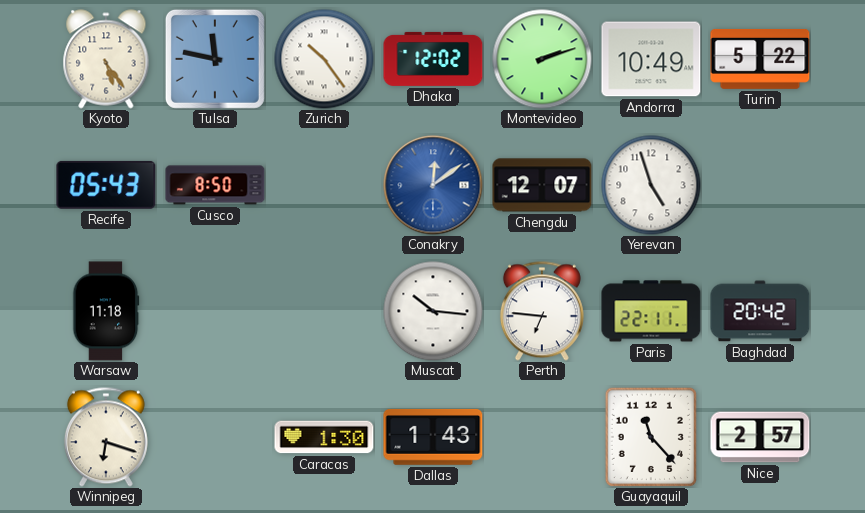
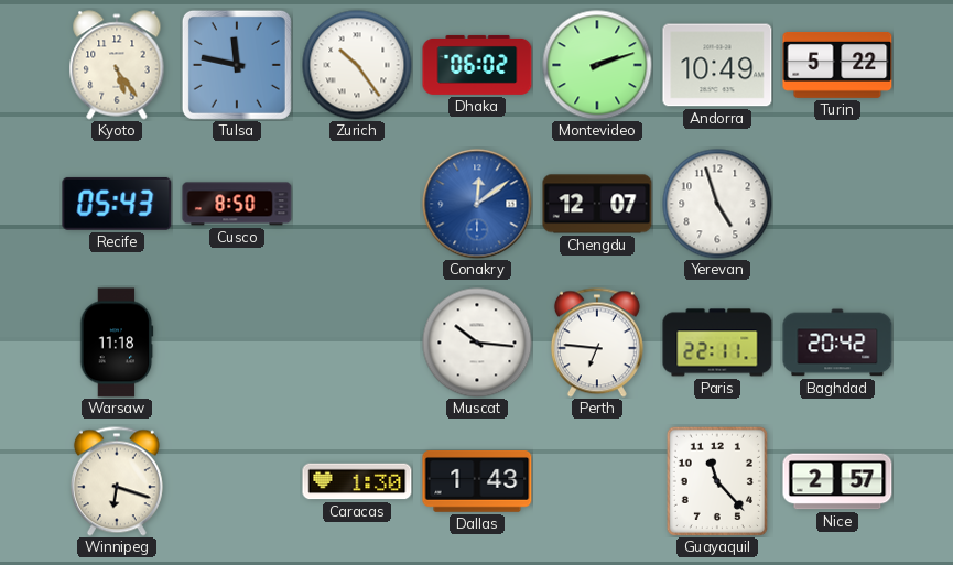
Dhaka: 12:02 -> 06:02
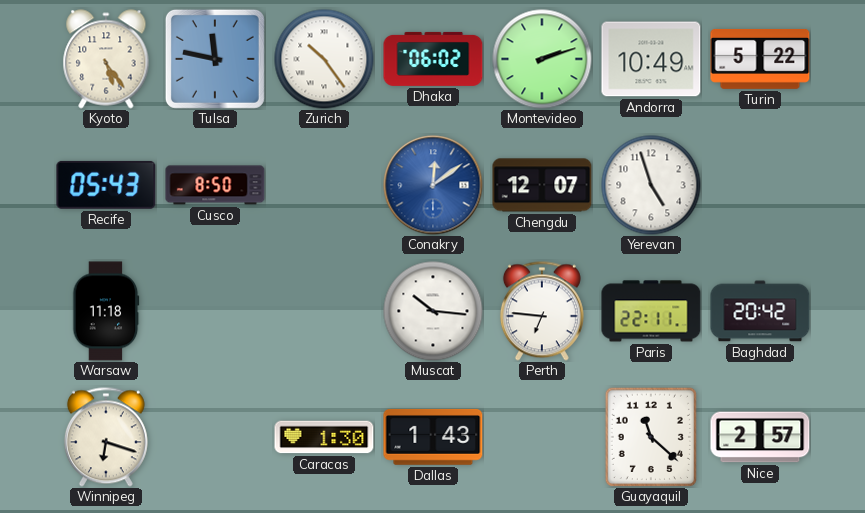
Guayaquil: 11:23 -> 11:22
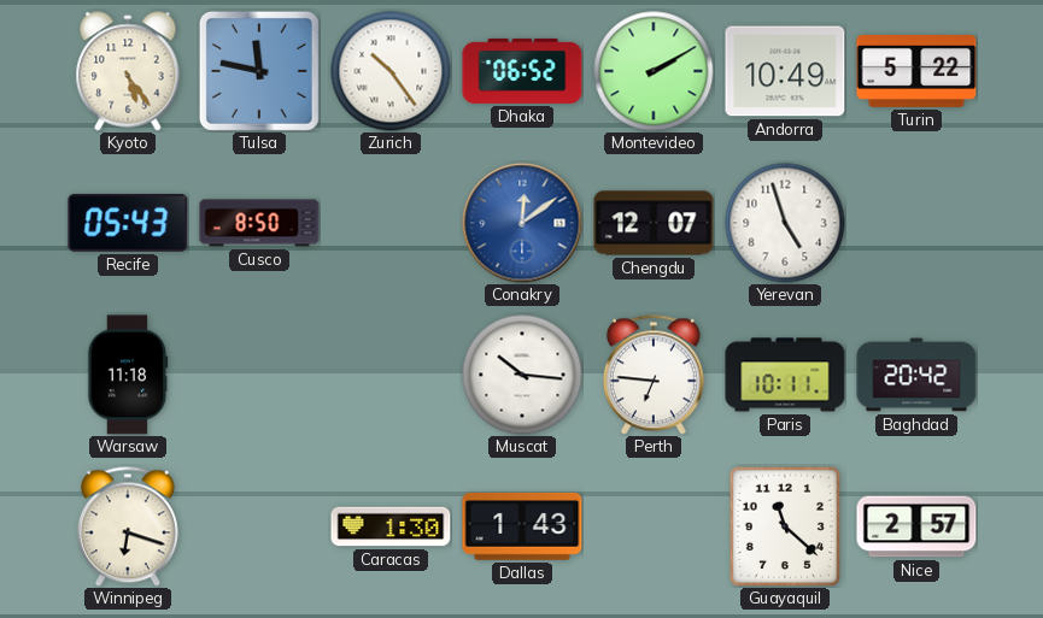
Dhaka: 06:02 -> 06:52
Montevideo: 2:12 -> 2:10
Paris: 22:11 -> 10:11
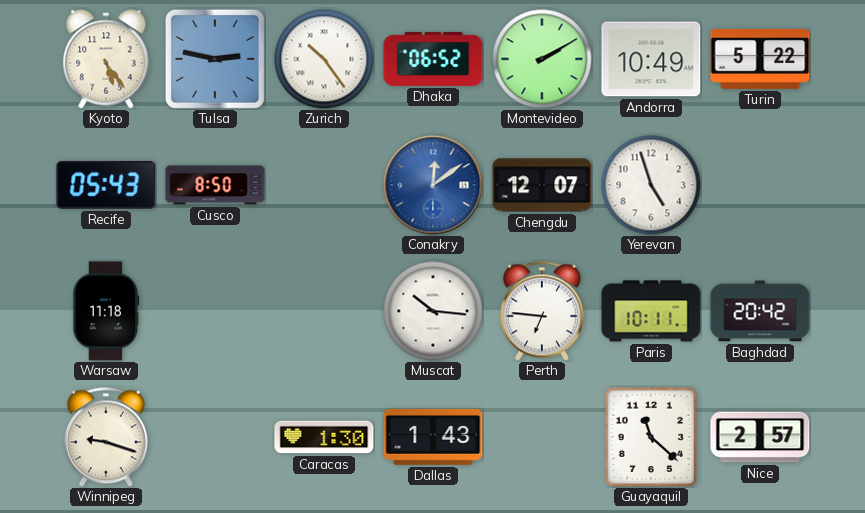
Tulsa: 11:47 -> 2:47
Winnipeg: 6:18 -> 9:18
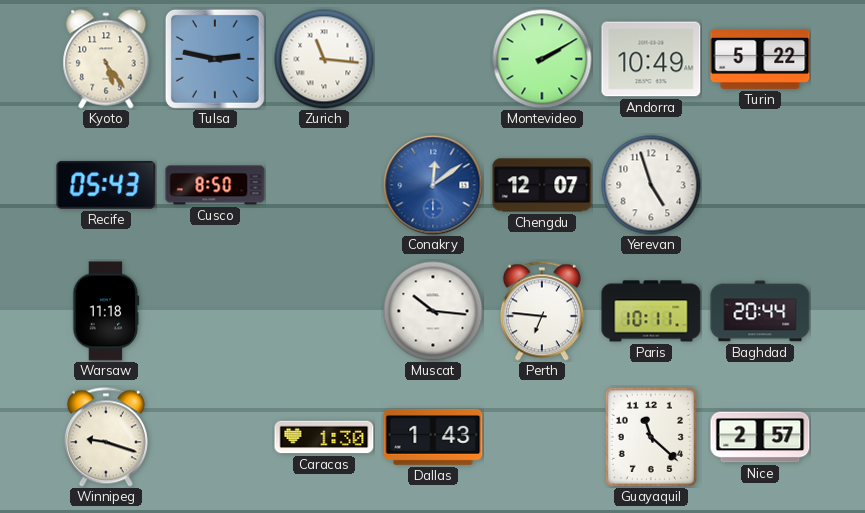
Zurich: 10:24 -> 11:16
Dhaka: 06:52 -> none
Baghdad: 20:42 -> 20:44
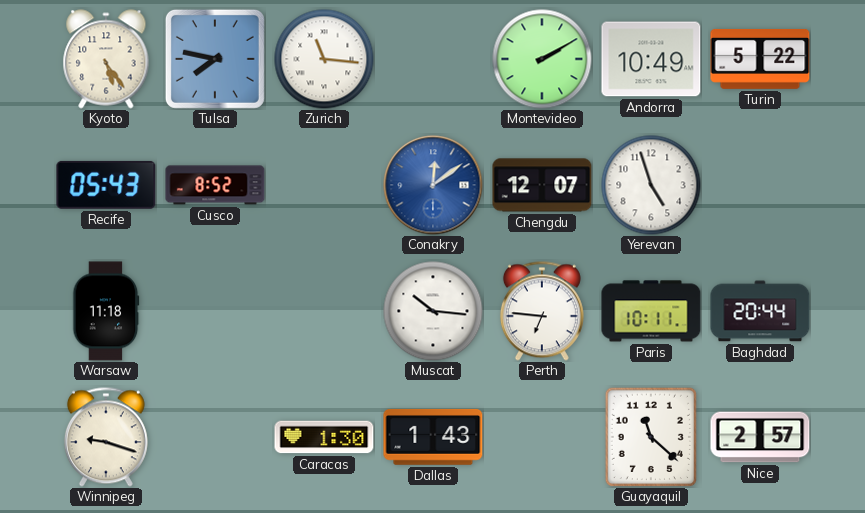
Tulsa: 2:47 -> 7:47
Cusco: 8:50 -> 8:52
